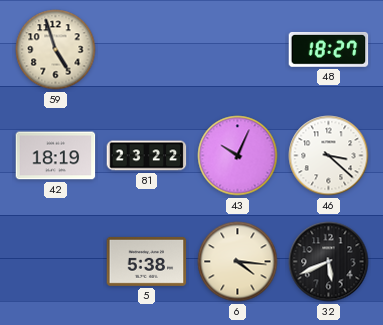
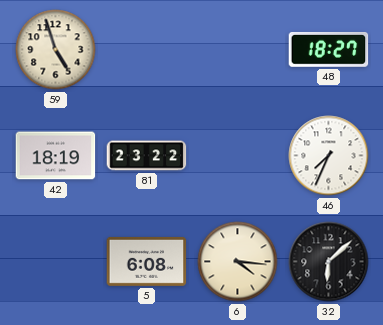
43: 10:04 -> none
46: 3:22 -> 7:34
5: 5:38 -> 6:08
32: 5:41 -> 6:08
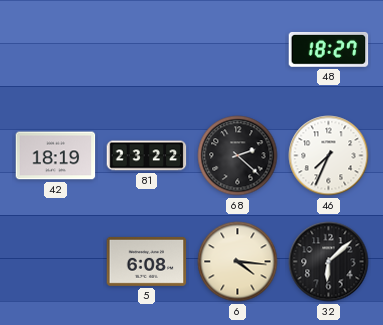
59: 4:57 -> none
68: none -> 2:22
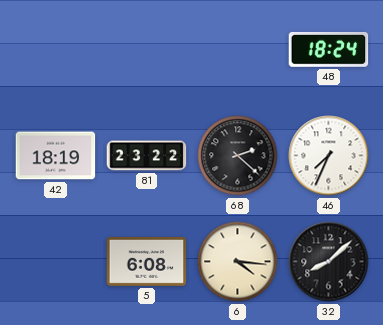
48: 18:27 -> 18:24
32: 6:08 -> 8:08
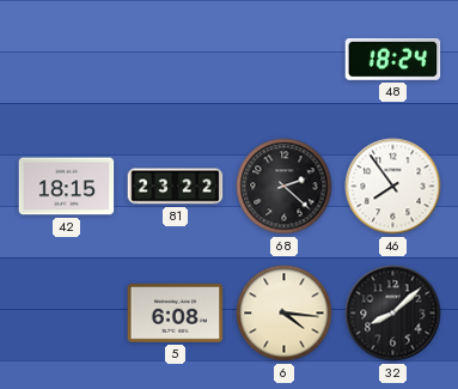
42: 18:19 -> 18:15
46: 7:34 -> 7:54
